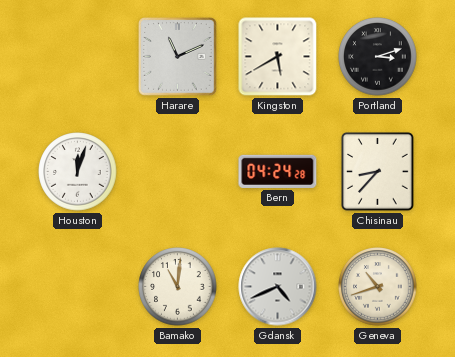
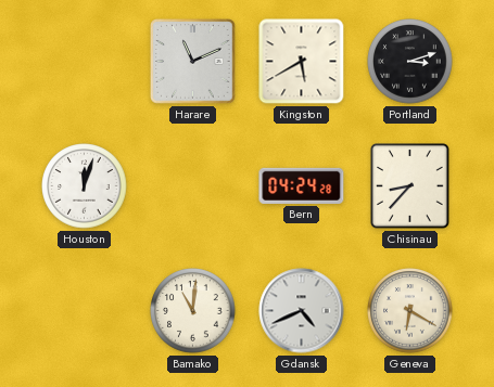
Geneva: 10:42 -> 6:20
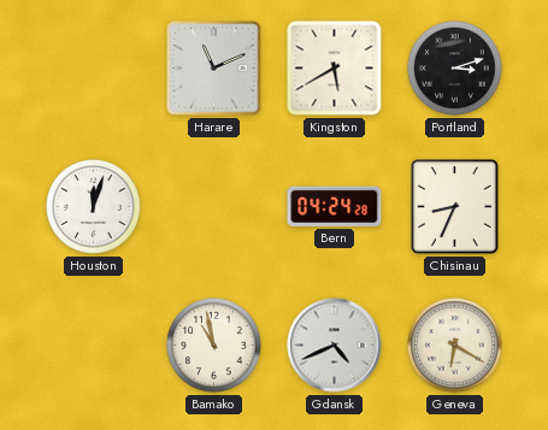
Chisinau: 8:37 -> 8:34
Bamako: 11:01 -> 10:58
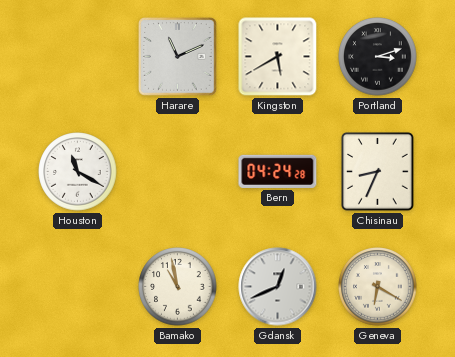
Houston: 12:03 -> 11:20
Gdansk: 4:41 -> 12:41
